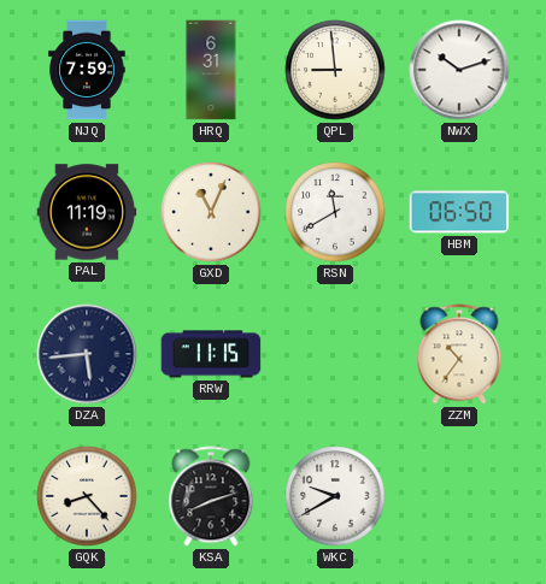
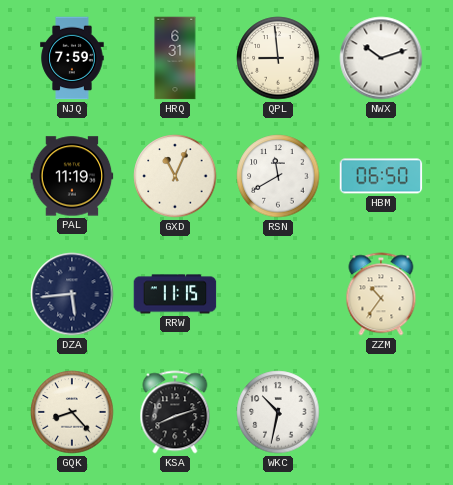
WKC: 9:40 -> 10:32
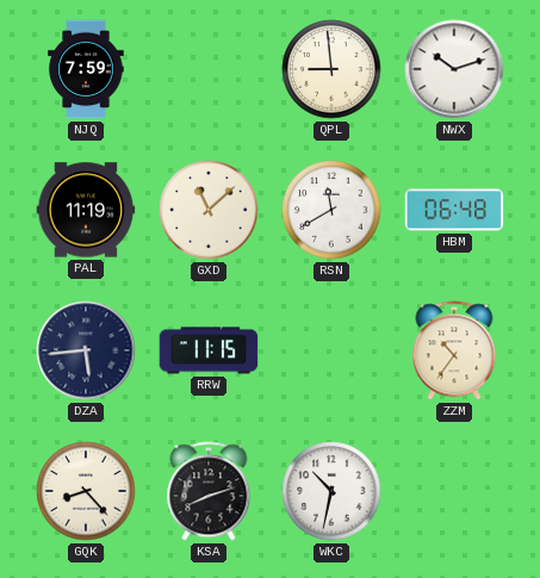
HRQ: 6:31 -> none
GXD: 11:04 -> 11:08
HBM: 06:50 -> 06:48
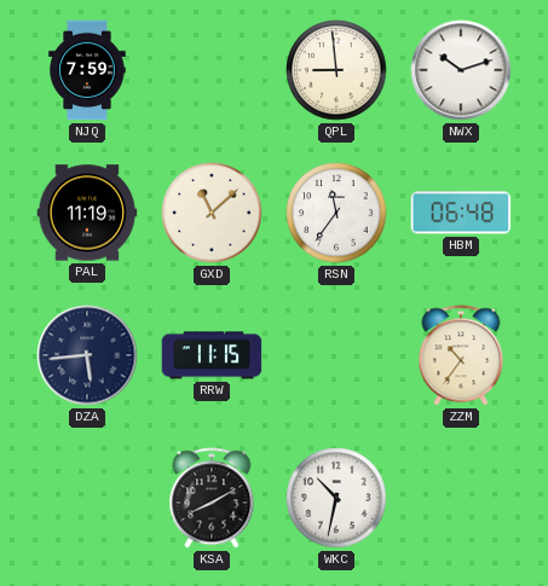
RSN: 11:40 -> 11:36
GQK: 8:23 -> none
KSA: 8:12 -> 8:10
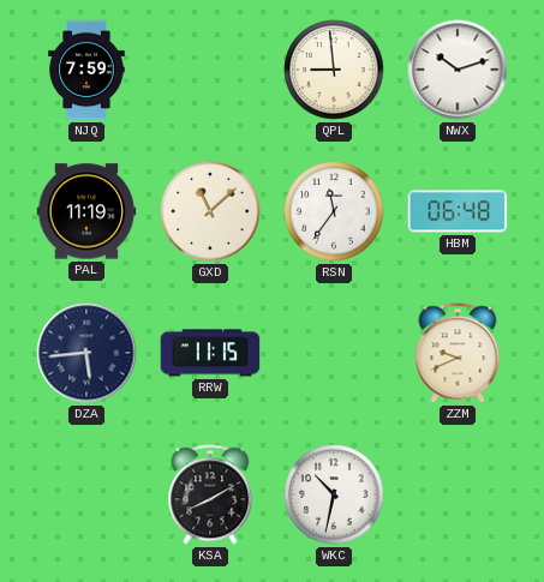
ZZM: 10:36 -> 9:41
